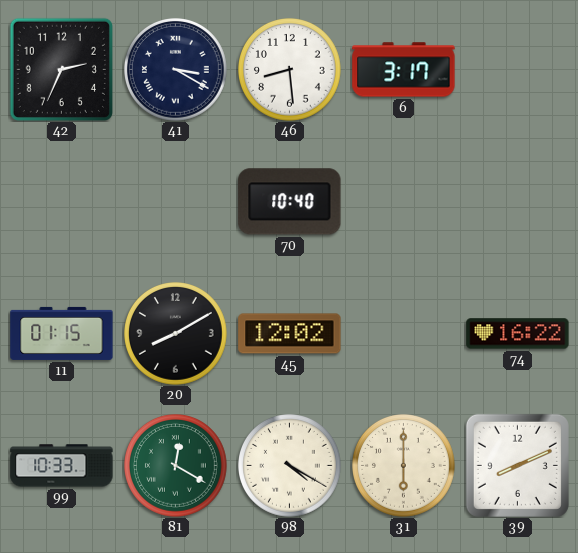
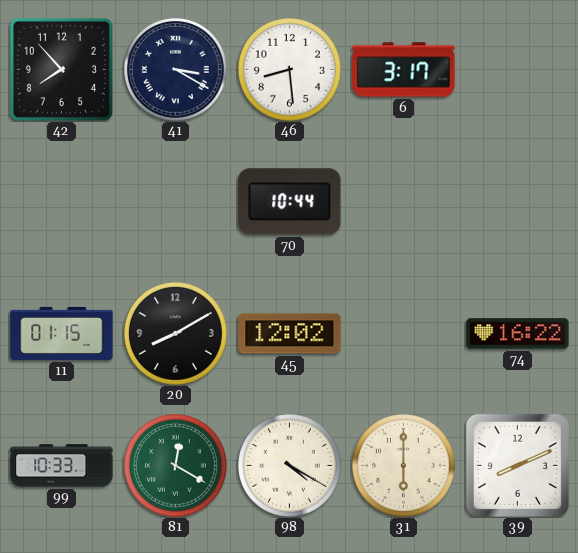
42: 2:34 -> 7:53
70: 10:40 -> 10:44
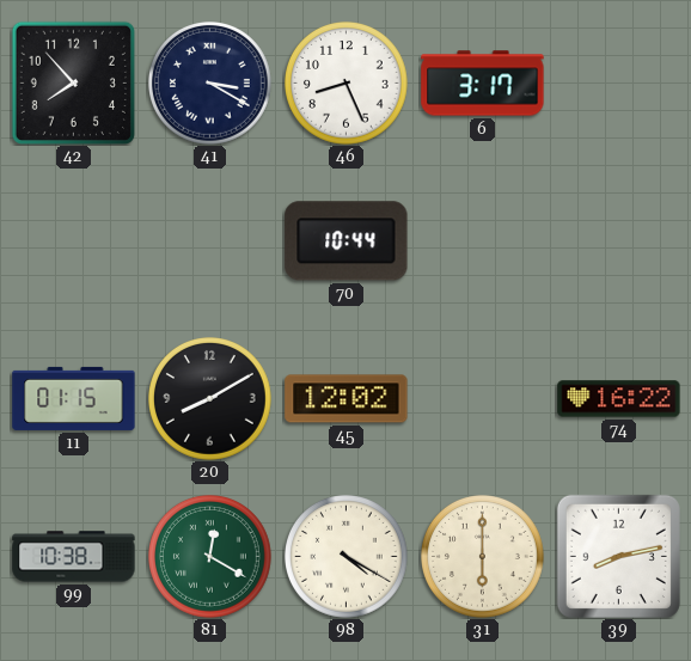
46: 8:29 -> 8:26
99: 10:33 -> 10:38
39: 8:11 -> 8:13
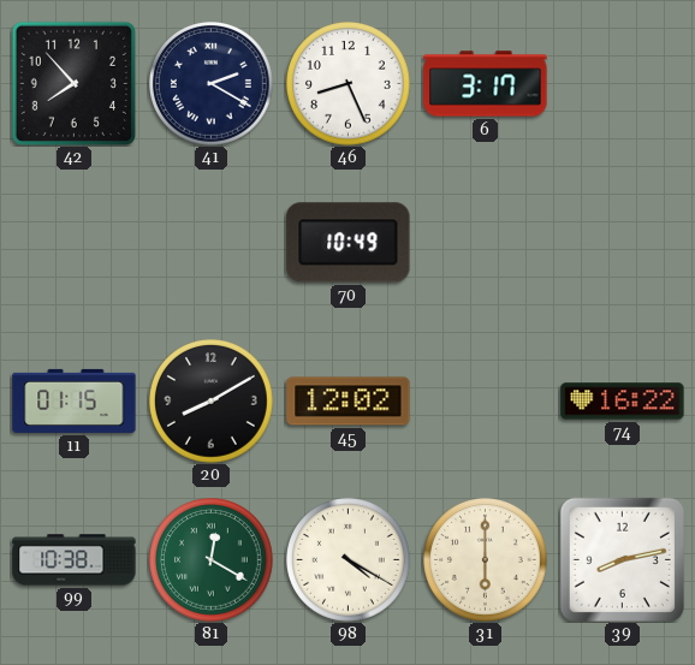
41: 3:20 -> 2:20
70: 10:44 -> 10:49
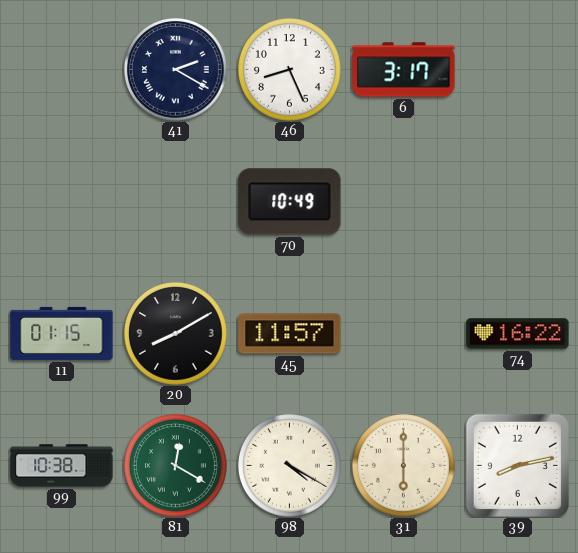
42: 7:53 -> none
45: 12:02 -> 11:57
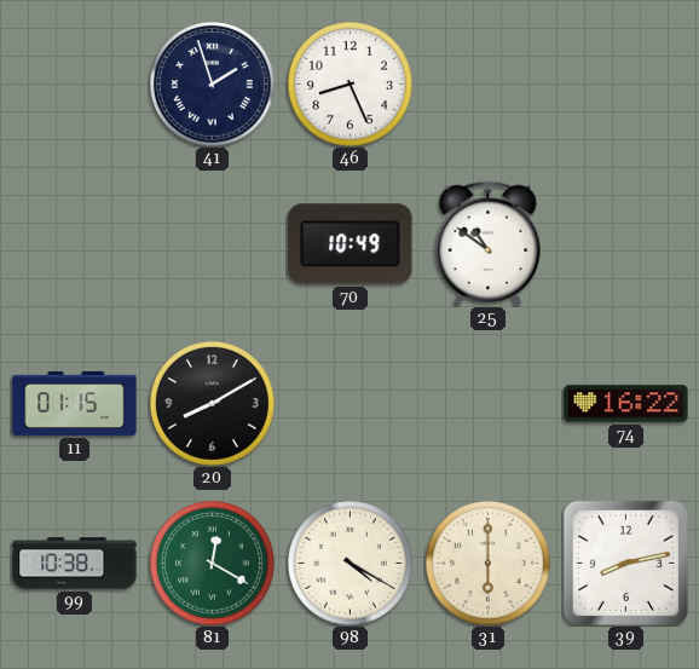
41: 2:20 -> 1:57
6: 3:17 -> none
25: none -> 10:51
45: 11:57 -> none
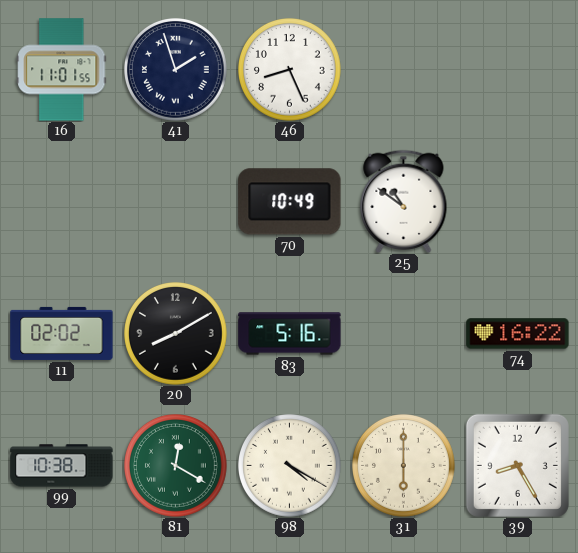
16: none -> 11:01
11: 01:15 -> 02:02
83: none -> 5:16
39: 8:13 -> 8:25
